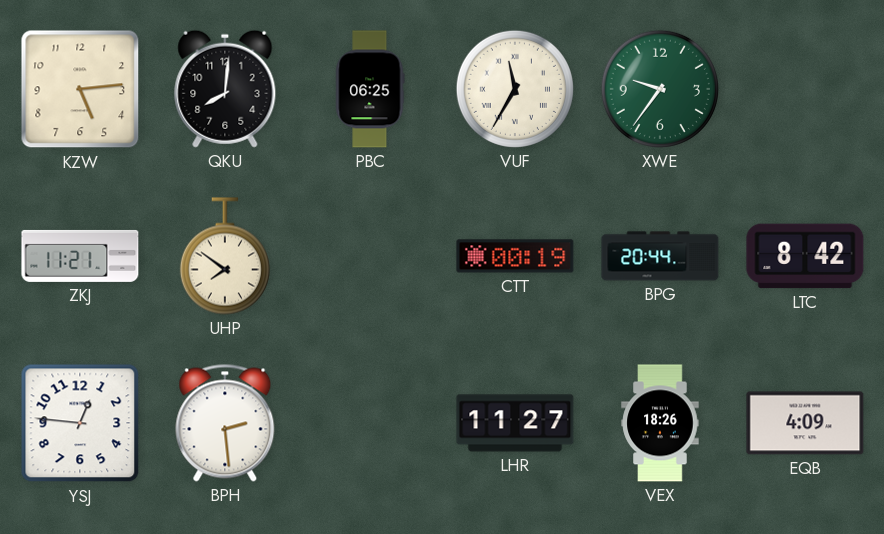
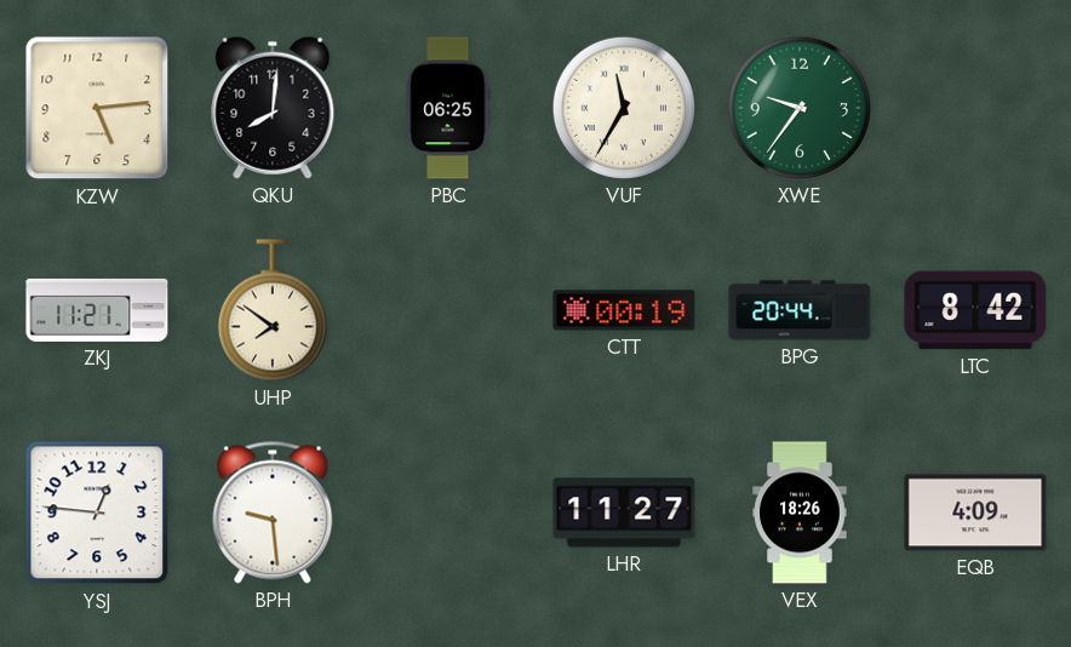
BPH: 2:29 -> 9:29
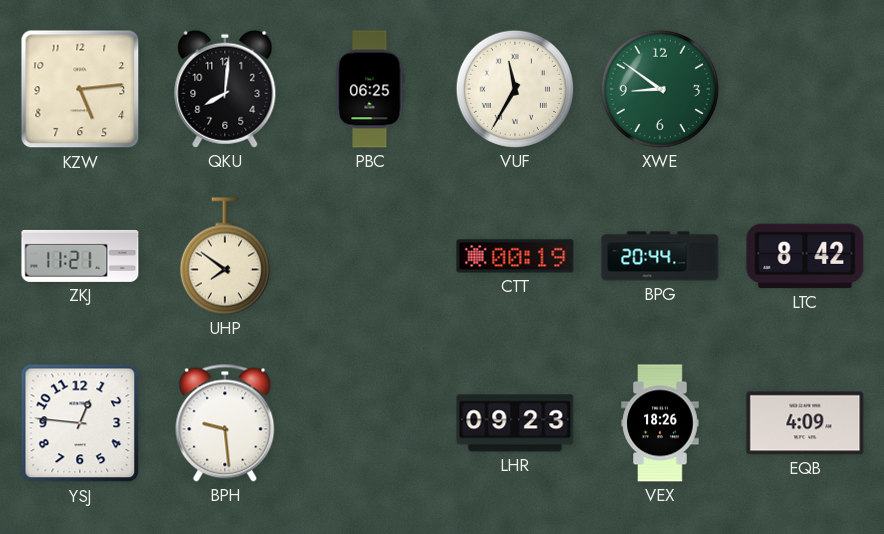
XWE: 9:36 -> 8:51
LHR: 11:27 -> 09:23
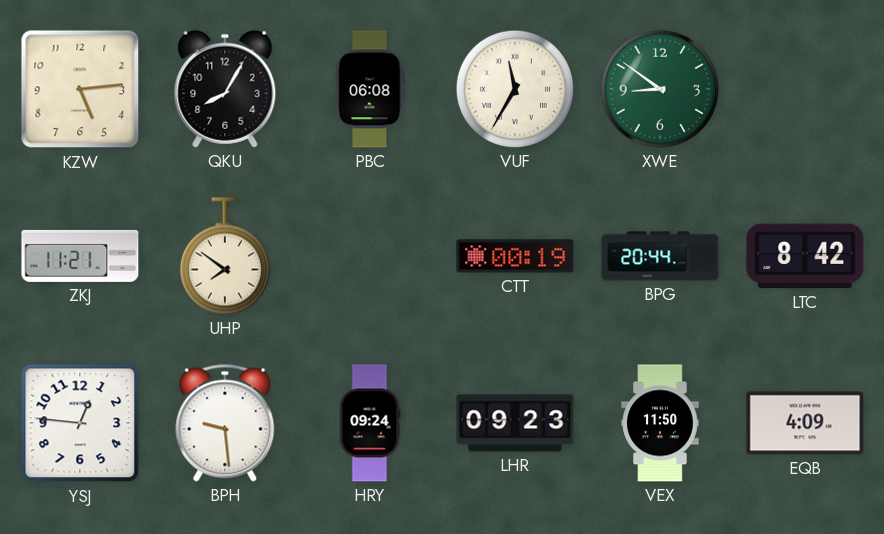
QKU: 8:01 -> 8:05
PBC: 06:25 -> 06:08
HRY: none -> 09:24
VEX: 18:26 -> 11:50
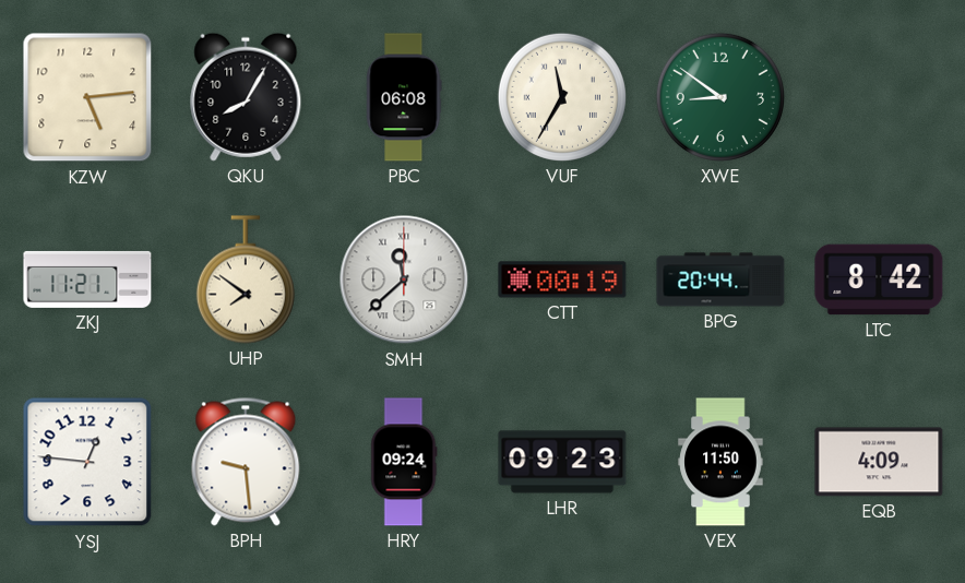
SMH: none -> 11:38
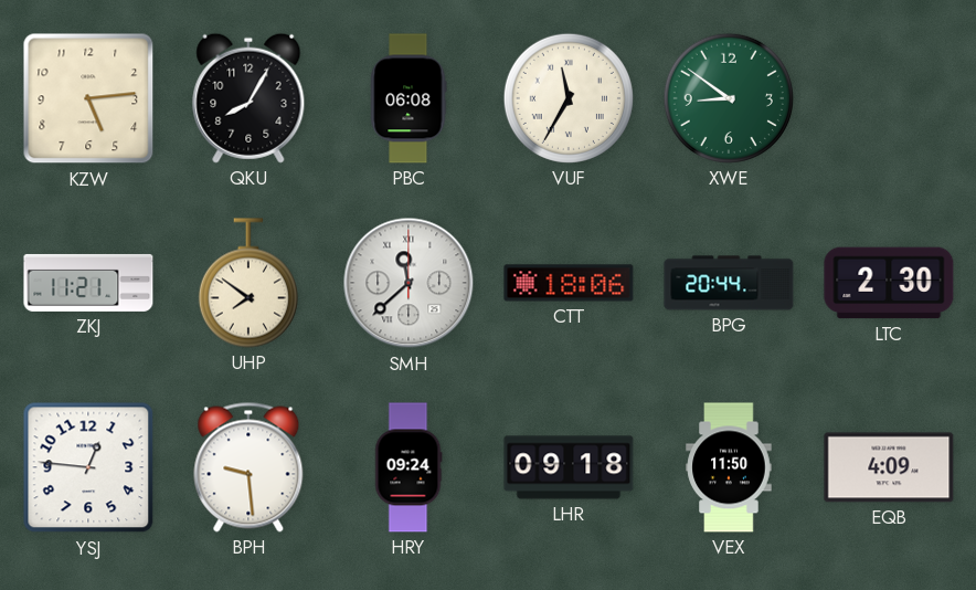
CTT: 00:19 -> 18:06
LTC: 8:42 -> 2:30
LHR: 09:23 -> 09:18
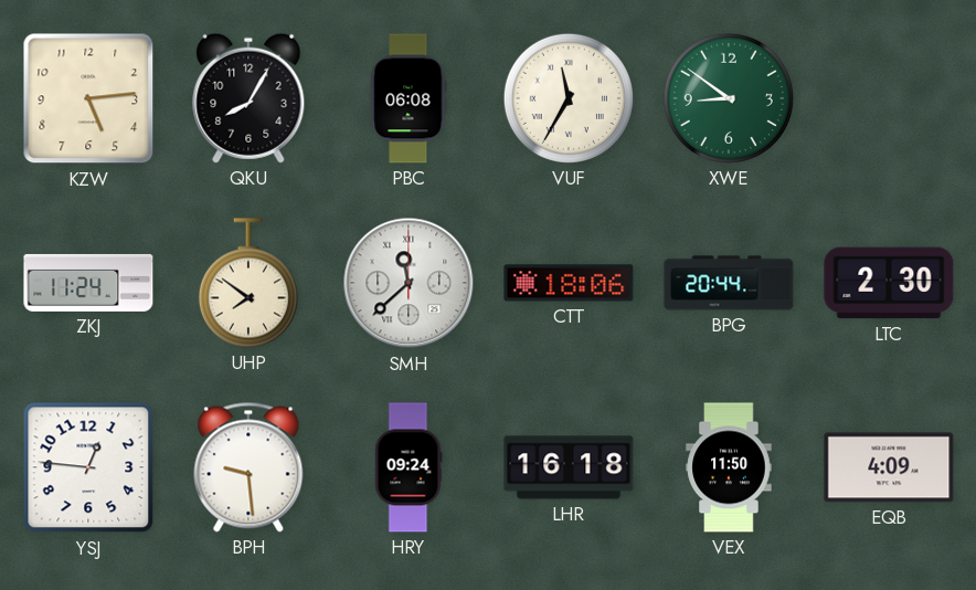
ZKJ: 11:21 -> 11:24
LHR: 09:18 -> 16:18
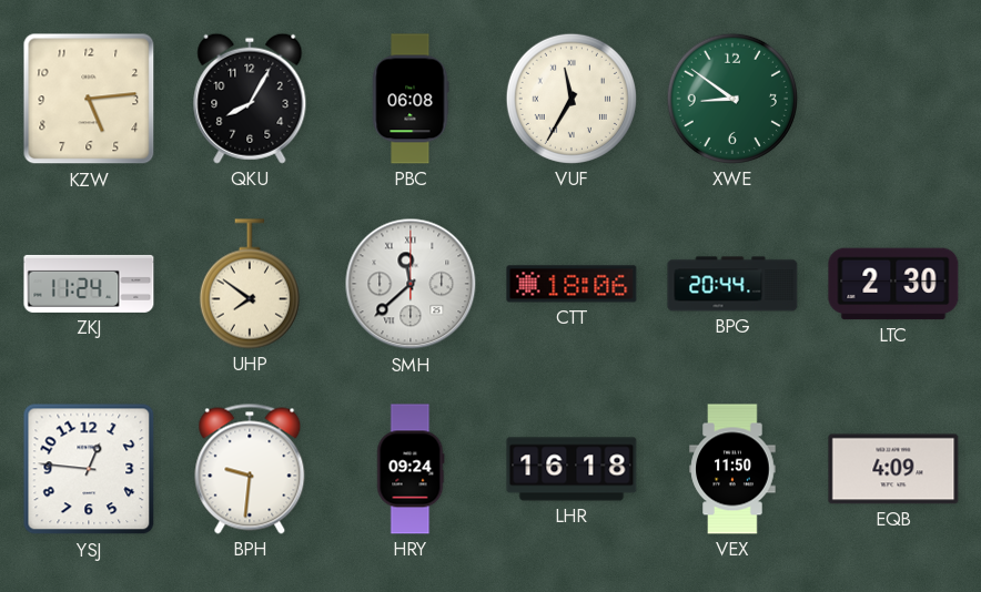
BPH: 9:29 -> 9:31
